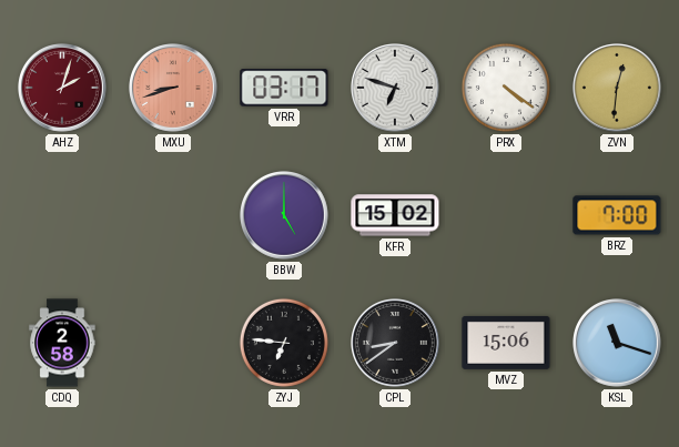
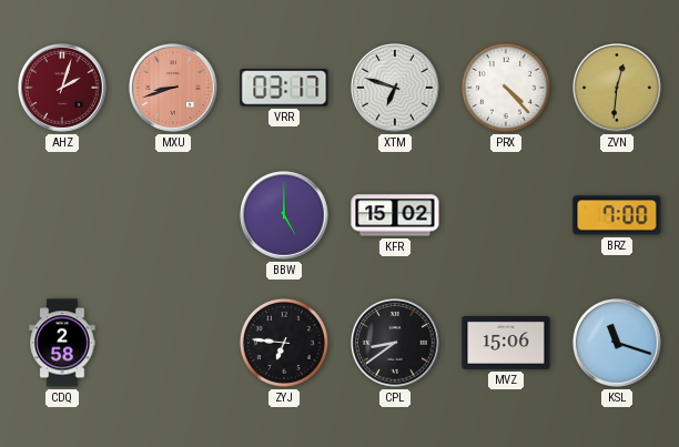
PRX: 4:21 -> 4:23
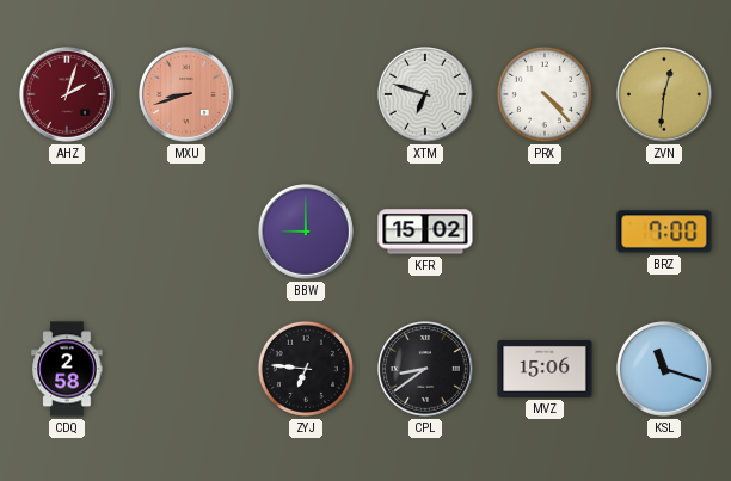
VRR: 03:17 -> none
BBW: 5:00 -> 9:00
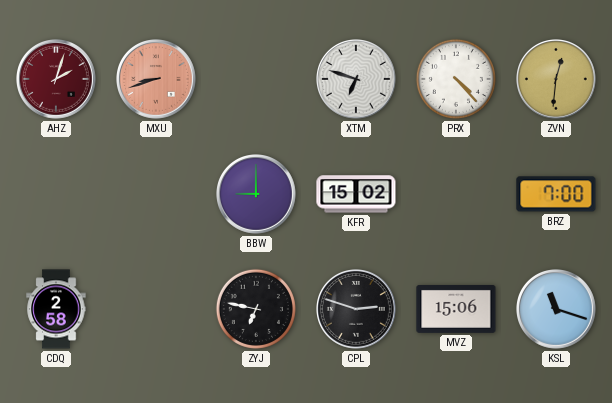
ZYJ: 6:46 -> 6:47
CPL: 8:39 -> 2:48
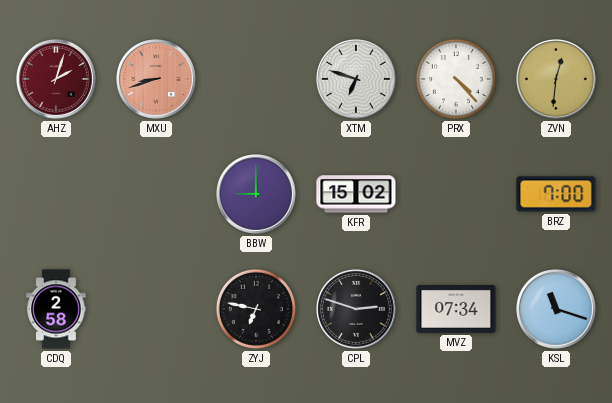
MVZ: 15:06 -> 07:34
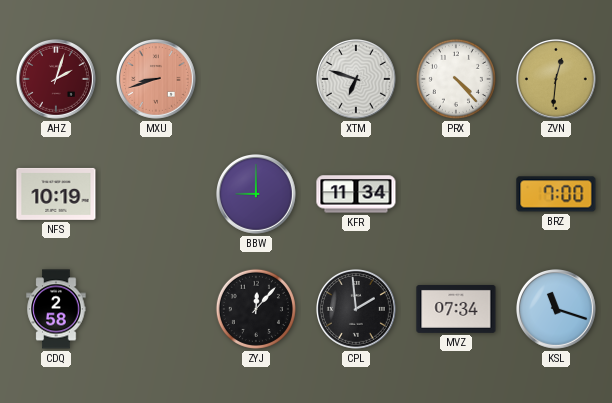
NFS: none -> 10:19
KFR: 15:02 -> 11:34
ZYJ: 6:47 -> 12:07
CPL: 2:48 -> 1:59
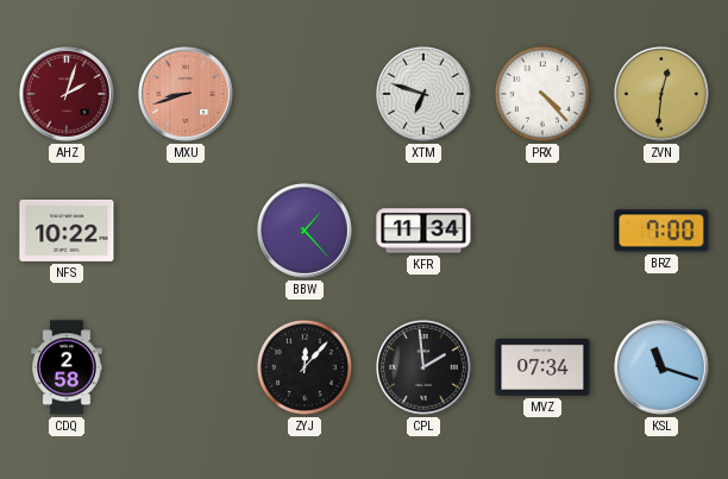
NFS: 10:19 -> 10:22
BBW: 9:00 -> 1:23
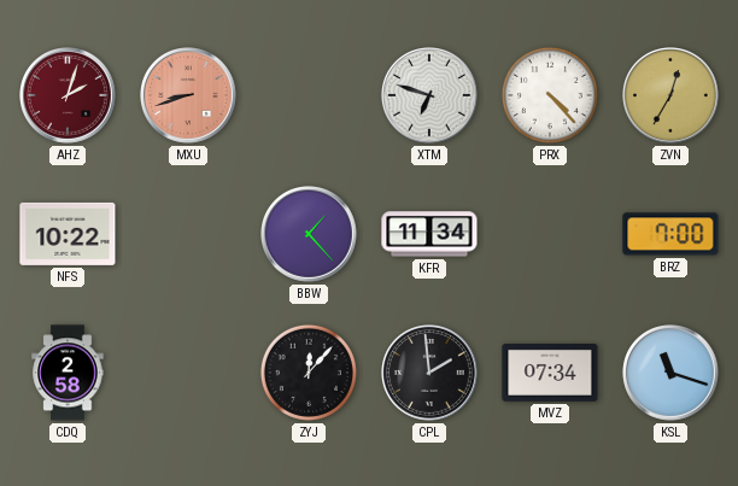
ZVN: 12:31 -> 12:35
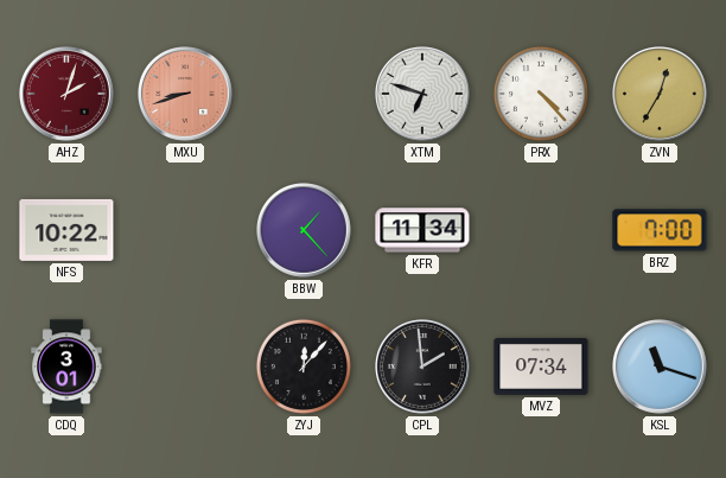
CDQ: 2:58 -> 3:01
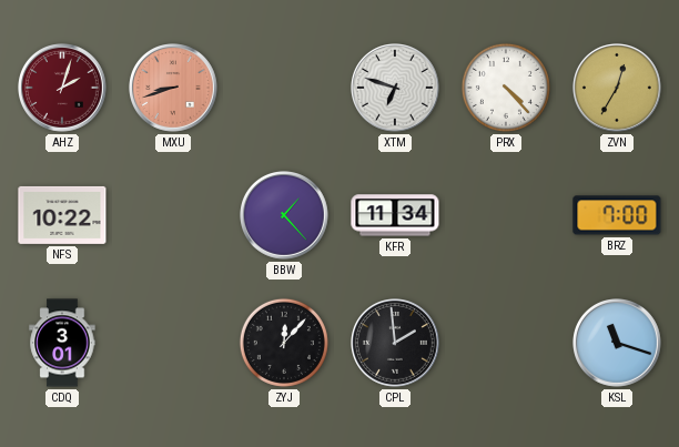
MVZ: 07:34 -> none
